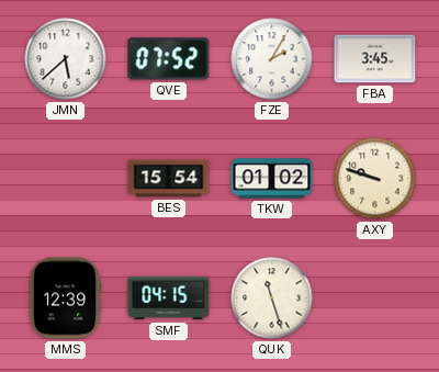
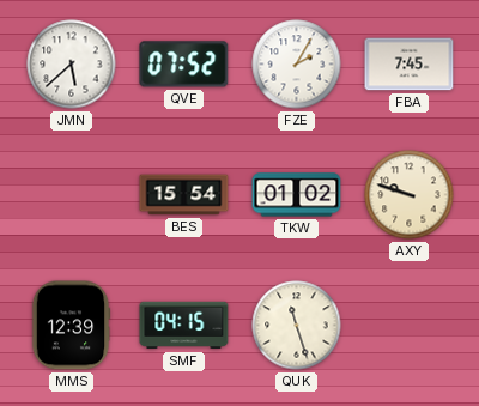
FBA: 3:45 -> 7:45
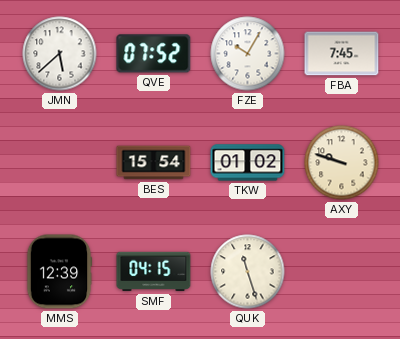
FZE: 2:05 -> 10:05
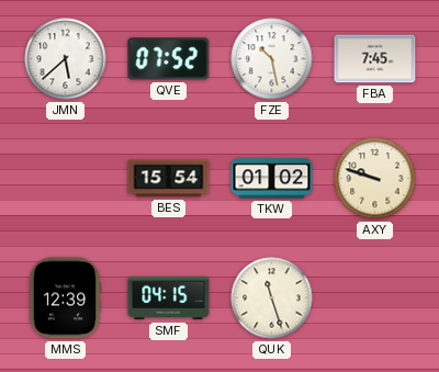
FZE: 10:05 -> 10:28
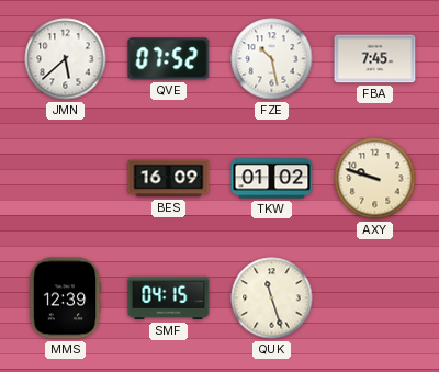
BES: 15:54 -> 16:09
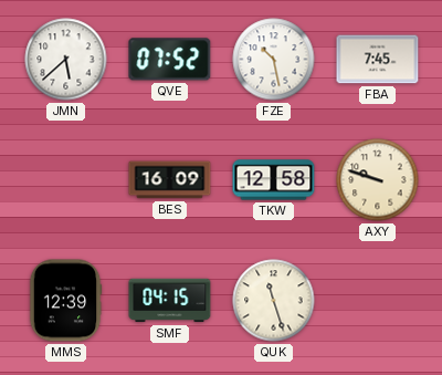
TKW: 01:02 -> 12:58
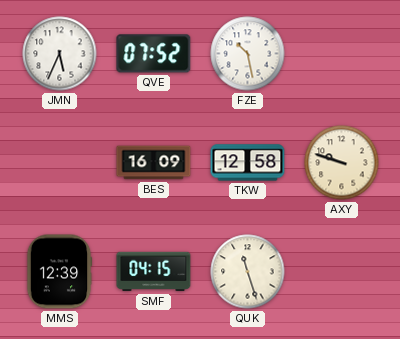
JMN: 5:38 -> 5:34
FBA: 7:45 -> none
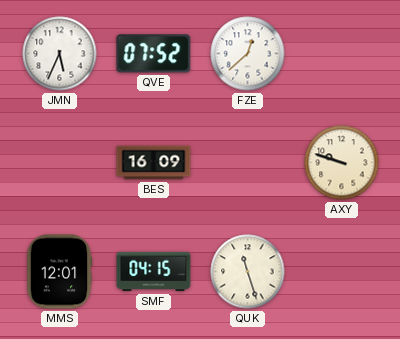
FZE: 10:28 -> 12:38
TKW: 12:58 -> none
MMS: 12:39 -> 12:01
